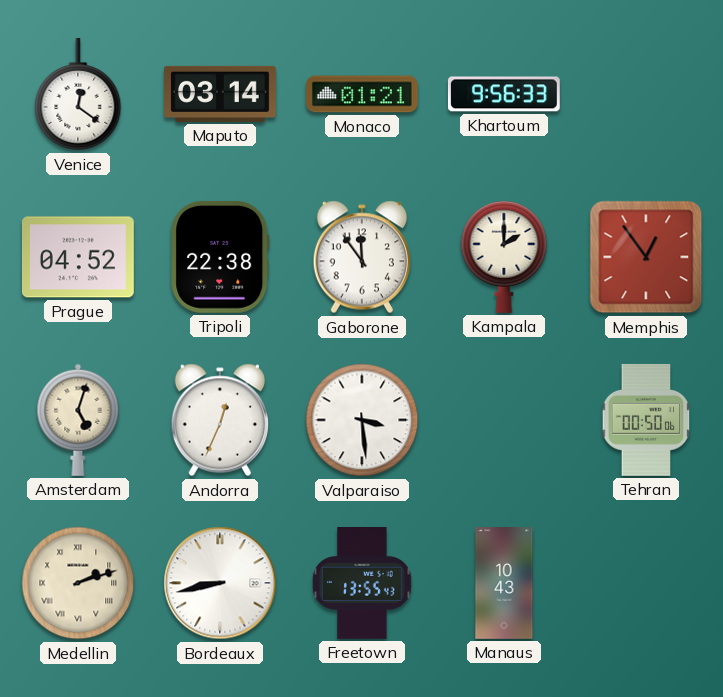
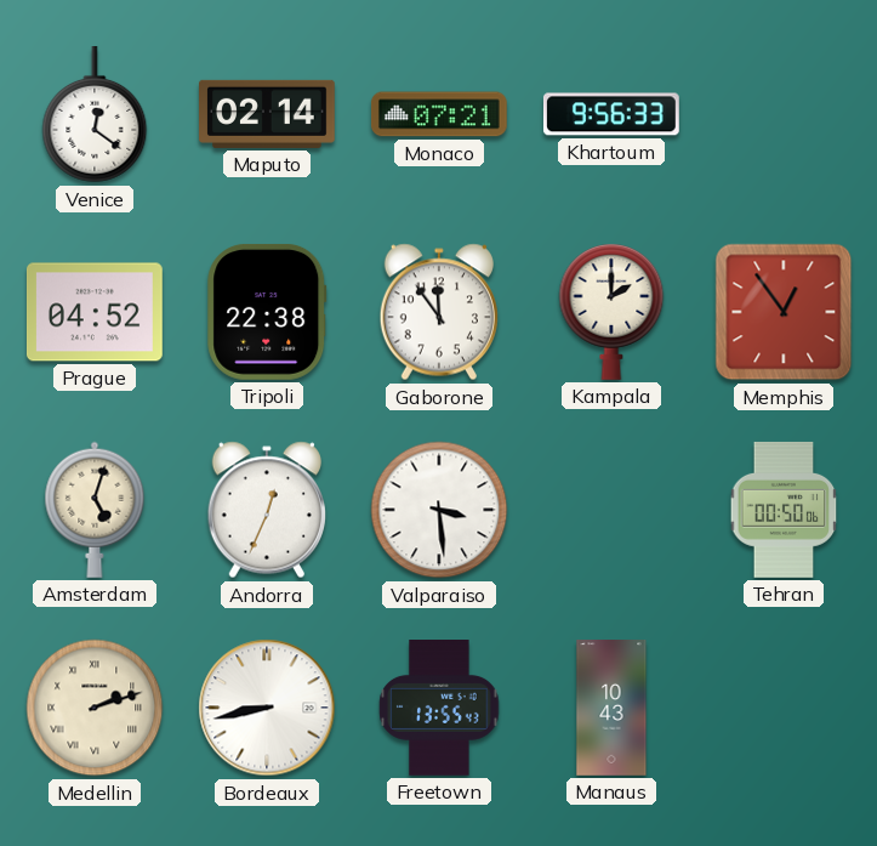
Maputo: 03:14 -> 02:14
Monaco: 01:21 -> 07:21
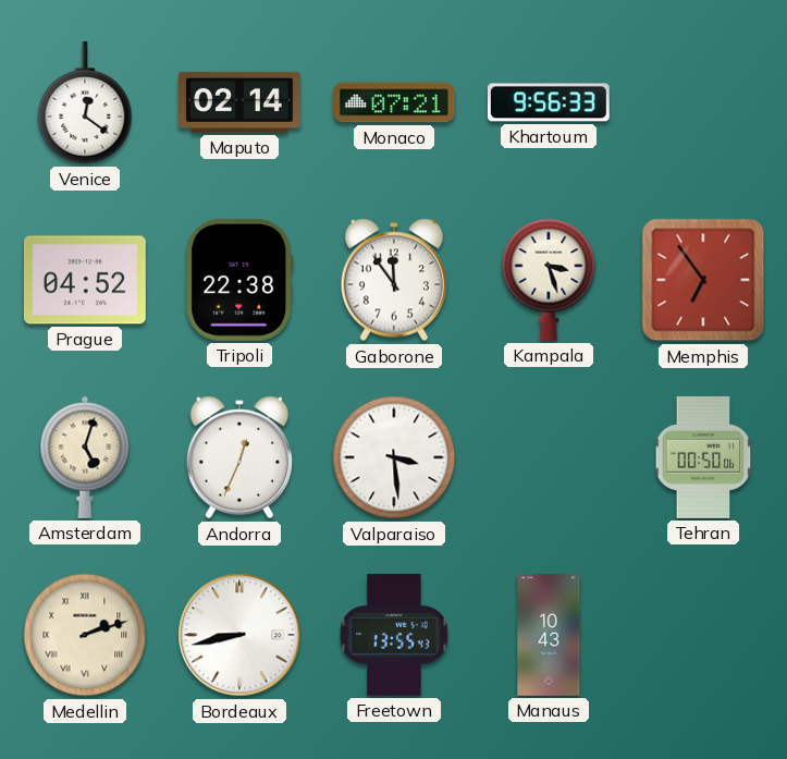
Kampala: 2:00 -> 3:27
Memphis: 12:54 -> 6:54
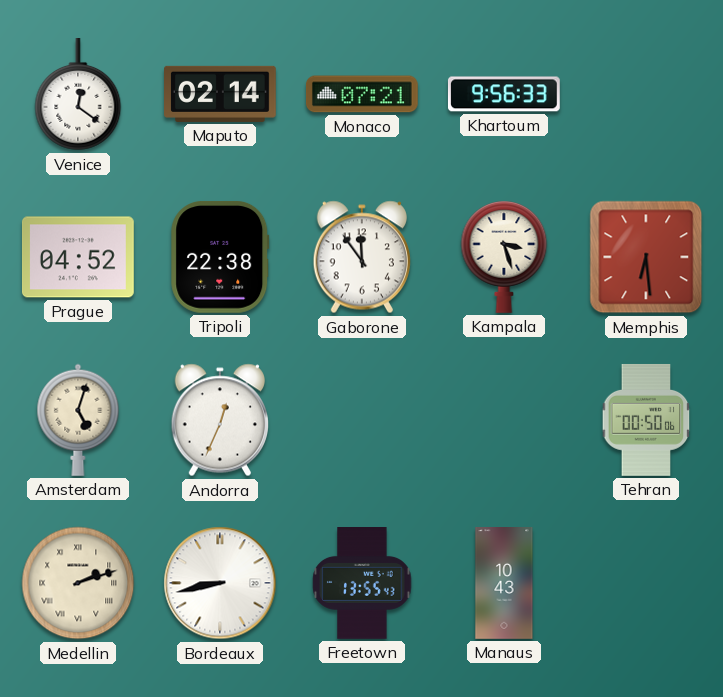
Memphis: 6:54 -> 6:29
Valparaiso: 3:29 -> none
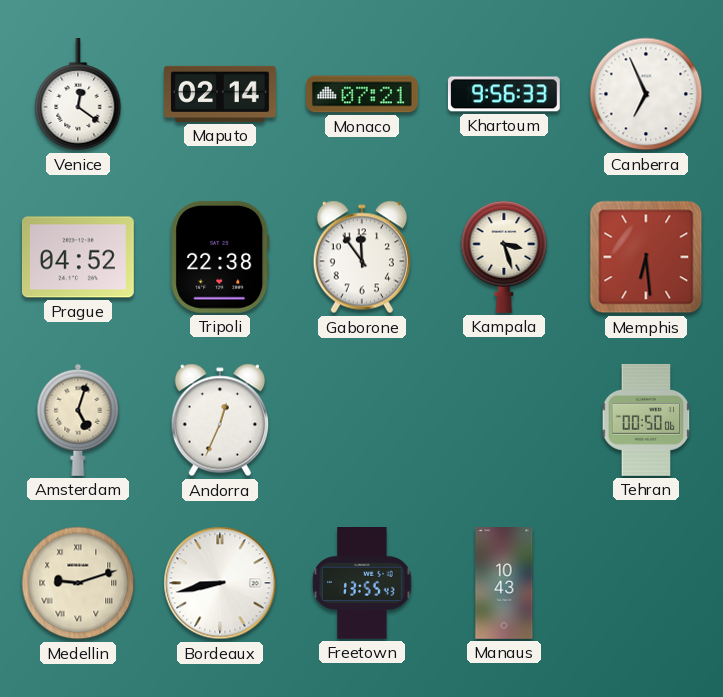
Canberra: none -> 6:56
Medellin: 2:12 -> 9:12
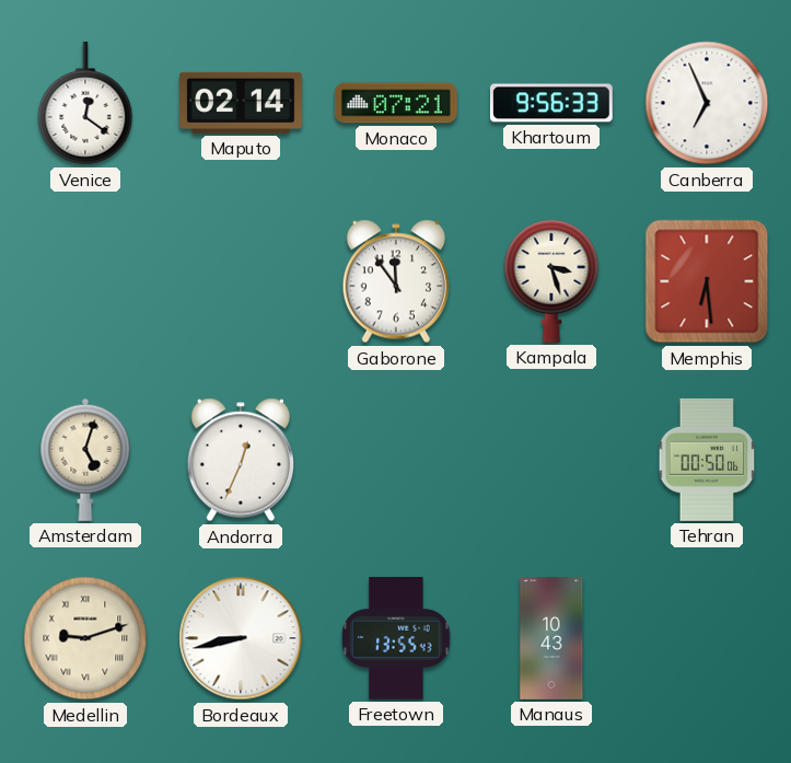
Prague: 04:52 -> none
Tripoli: 22:38 -> none
